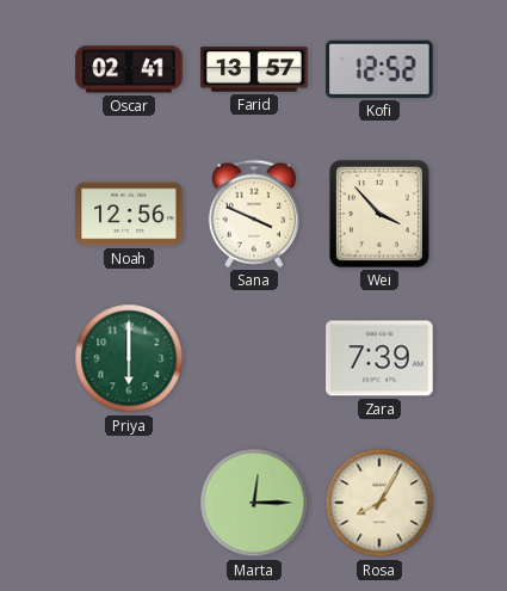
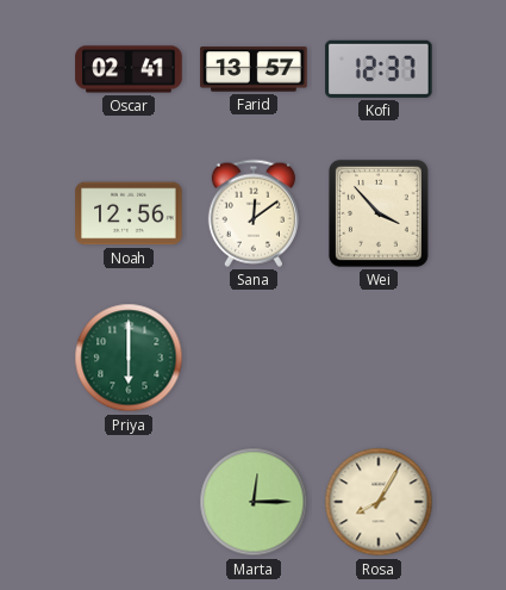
Kofi: 12:52 -> 12:37
Sana: 3:49 -> 12:09
Zara: 7:39 -> none
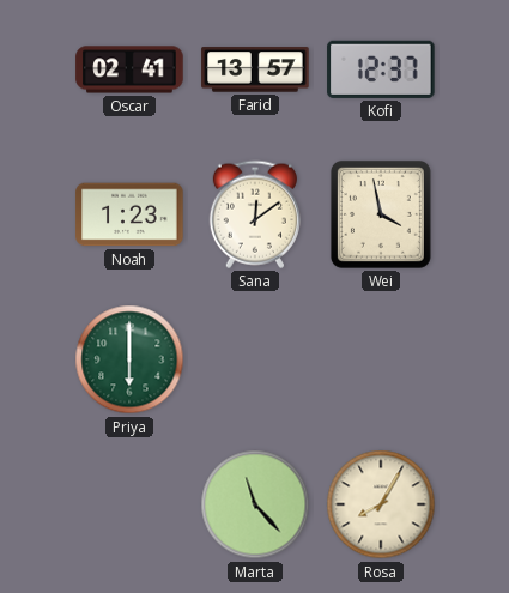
Noah: 12:56 -> 1:23
Wei: 3:53 -> 3:58
Marta: 12:15 -> 11:23
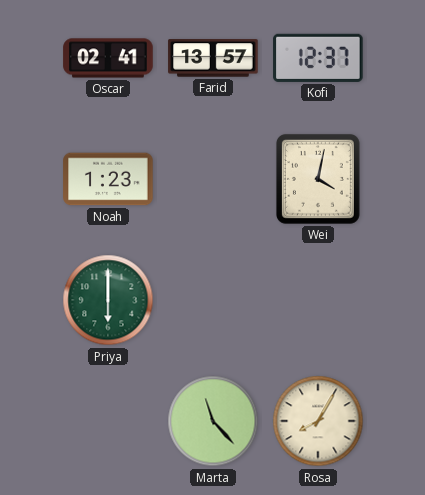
Sana: 12:09 -> none
Wei: 3:58 -> 4:02
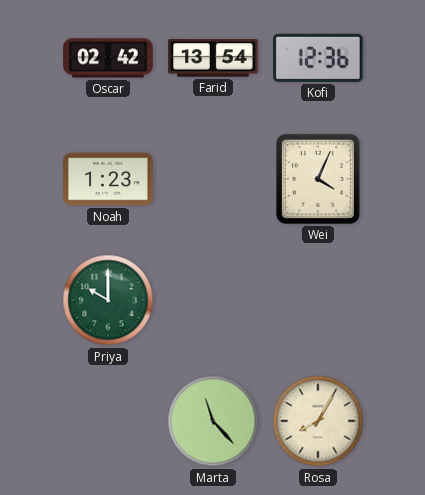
Oscar: 02:41 -> 02:42
Farid: 13:57 -> 13:54
Kofi: 12:37 -> 12:36
Wei: 4:02 -> 4:04
Priya: 6:00 -> 10:00
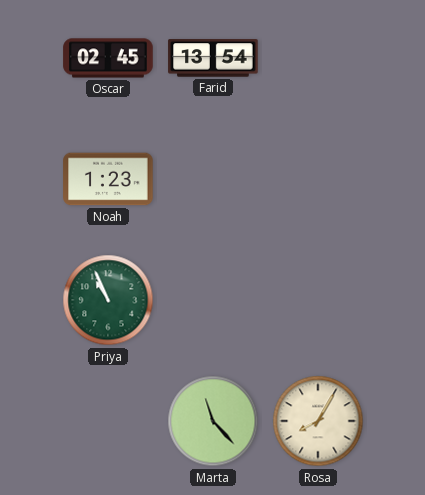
Oscar: 02:42 -> 02:45
Kofi: 12:36 -> none
Wei: 4:04 -> none
Priya: 10:00 -> 10:56
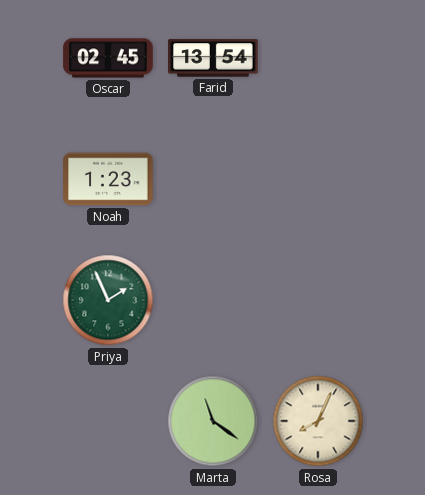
Priya: 10:56 -> 1:56
Marta: 11:23 -> 11:21
Rosa: 8:05 -> 8:04
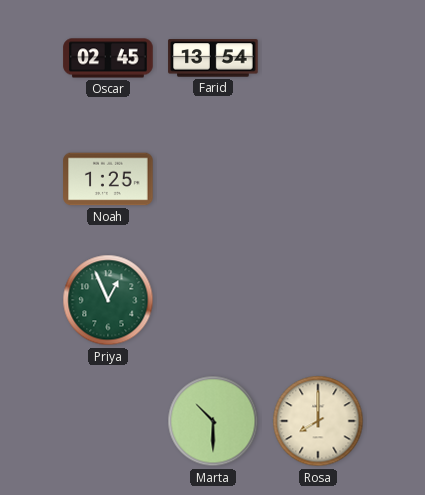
Noah: 1:23 -> 1:25
Priya: 1:56 -> 12:56
Marta: 11:21 -> 10:30
Rosa: 8:04 -> 8:00
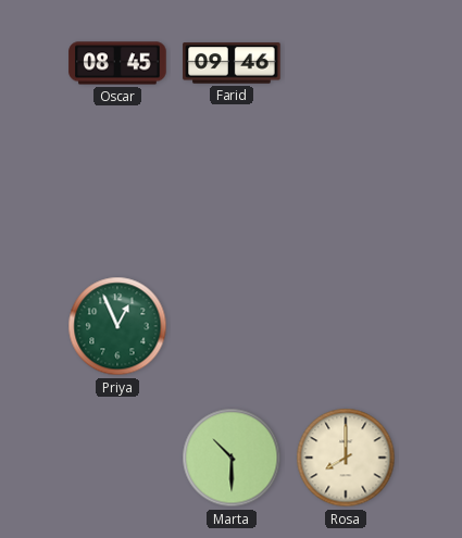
Oscar: 02:45 -> 08:45
Farid: 13:54 -> 09:46
Noah: 1:25 -> none
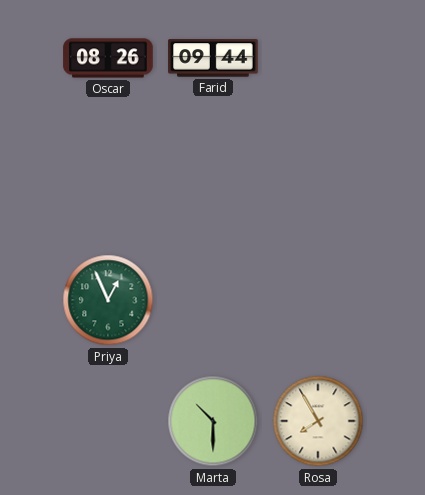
Oscar: 08:45 -> 08:26
Farid: 09:46 -> 09:44
Rosa: 8:00 -> 7:55
